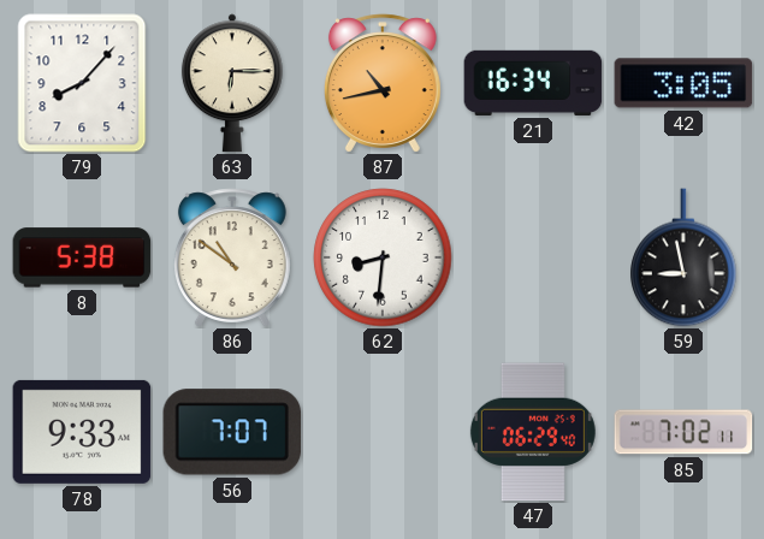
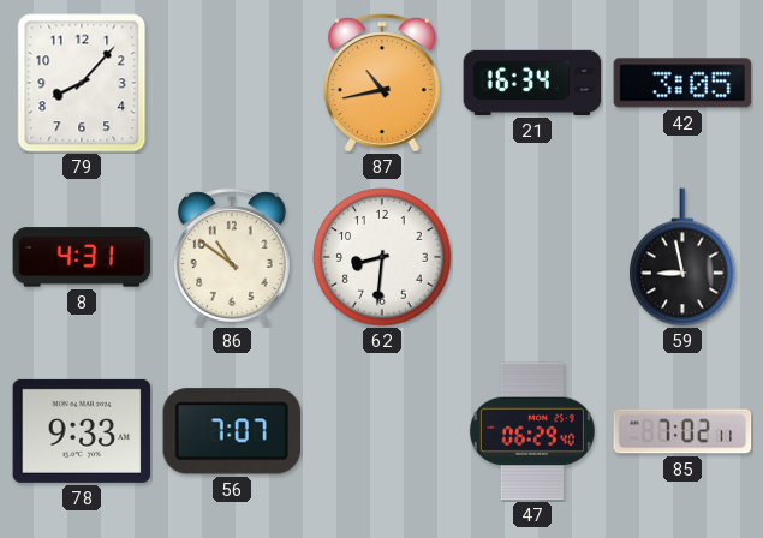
63: 6:15 -> none
8: 5:38 -> 4:31
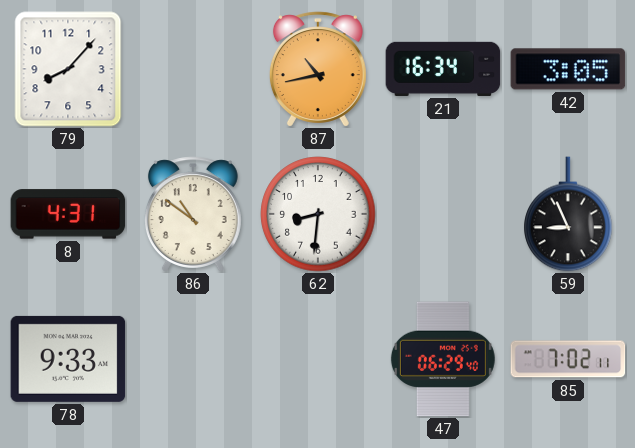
59: 8:58 -> 8:56
56: 7:07 -> none
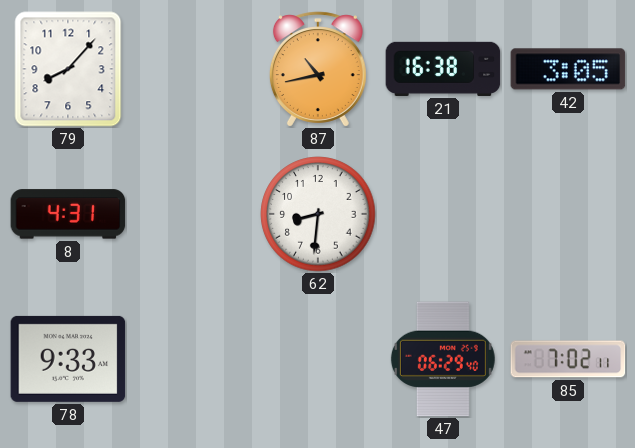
21: 16:34 -> 16:38
86: 10:51 -> none
59: 8:56 -> none
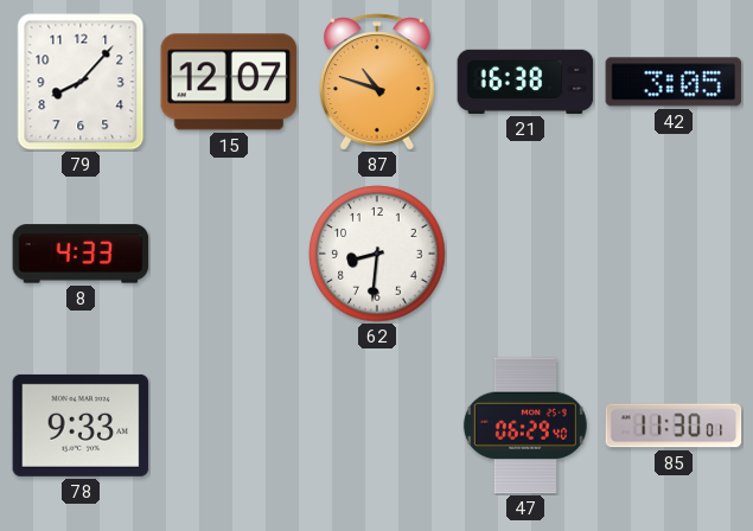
15: none -> 12:07
87: 10:43 -> 10:48
8: 4:31 -> 4:33
85: 7:02 -> 11:30
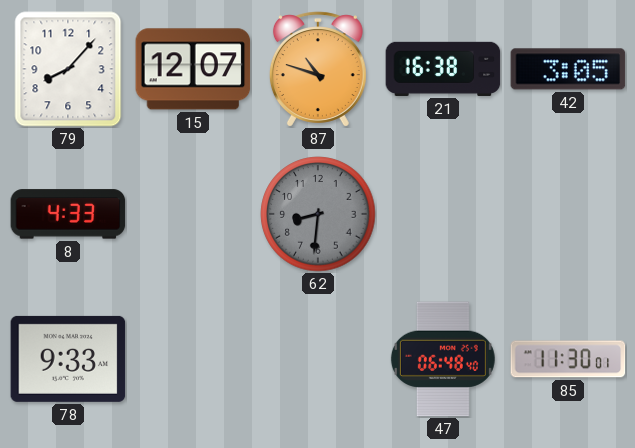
62 dial: white -> grey
47: 06:29 -> 06:48
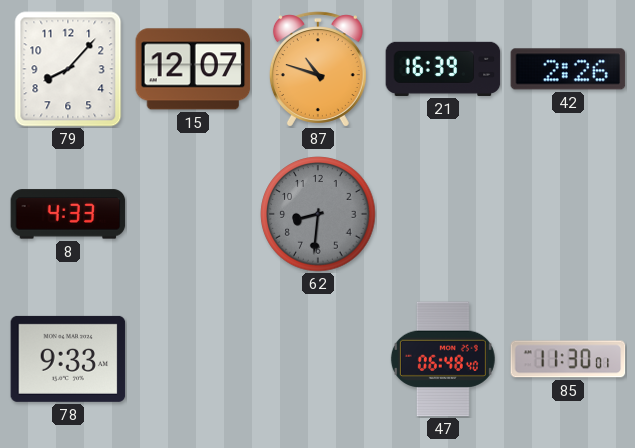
21: 16:38 -> 16:39
42: 3:05 -> 2:26
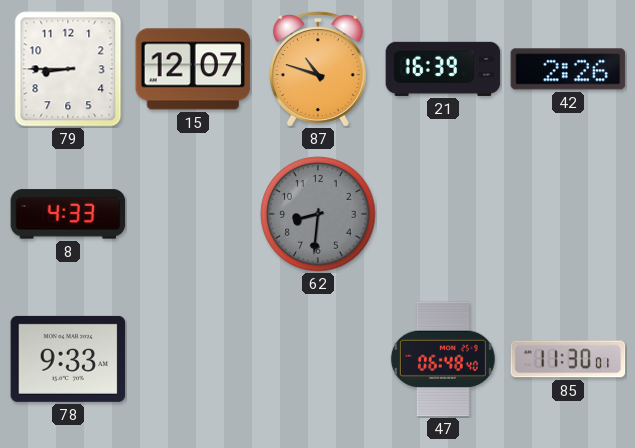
79: 8:07 -> 8:45
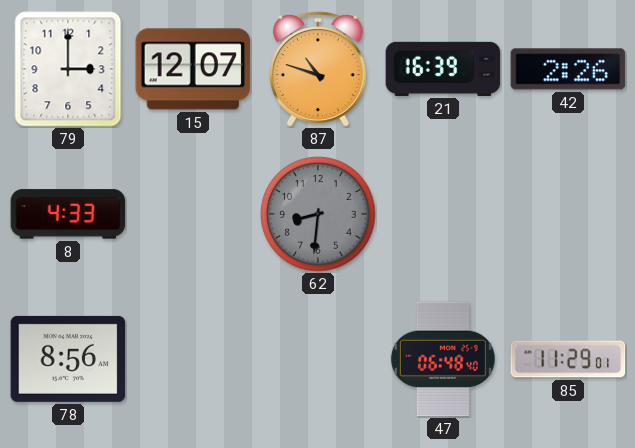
79: 8:45 -> 3:00
78: 9:33 -> 8:56
85: 11:30 -> 11:29
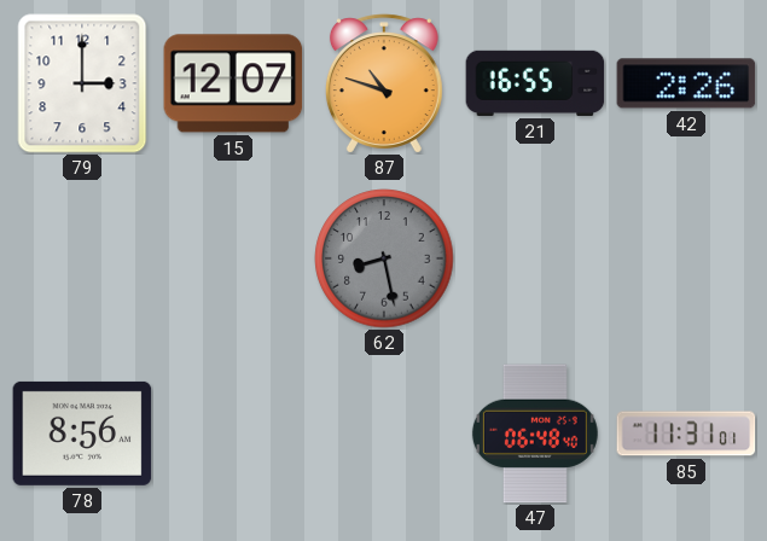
21: 16:39 -> 16:55
8: 4:33 -> none
62: 8:31 -> 8:28
85: 11:29 -> 11:31
